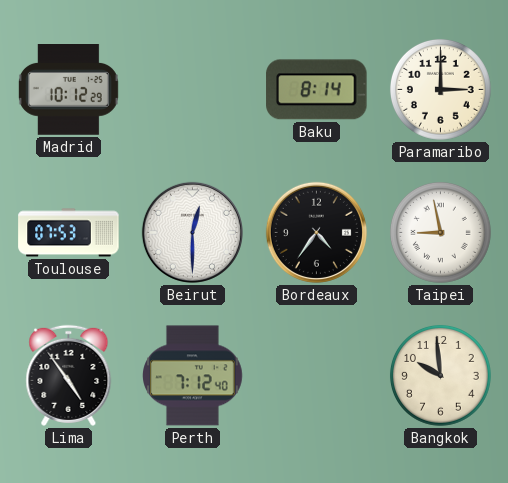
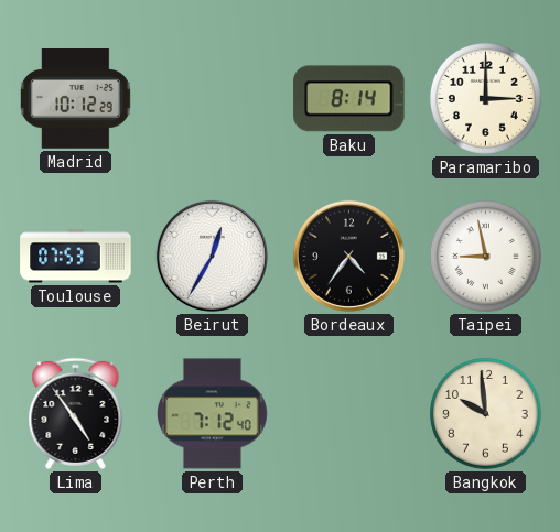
Beirut: 12:30 -> 12:35
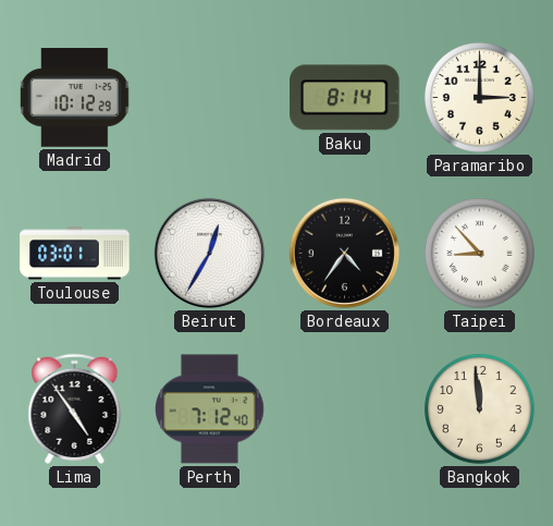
Toulouse: 07:53 -> 03:01
Taipei: 8:58 -> 8:53
Bangkok: 9:59 -> 11:59
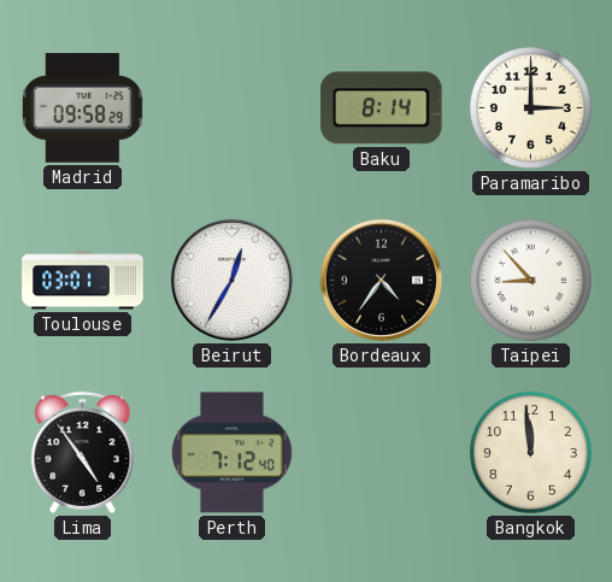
Madrid: 10:12 -> 09:58
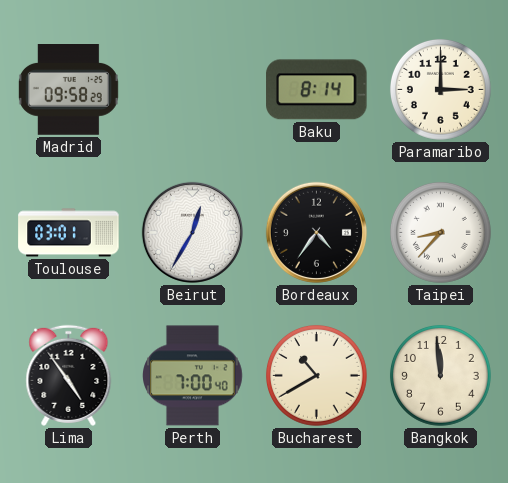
Taipei: 8:53 -> 8:37
Perth: 7:12 -> 7:00
Bucharest: none -> 10:40
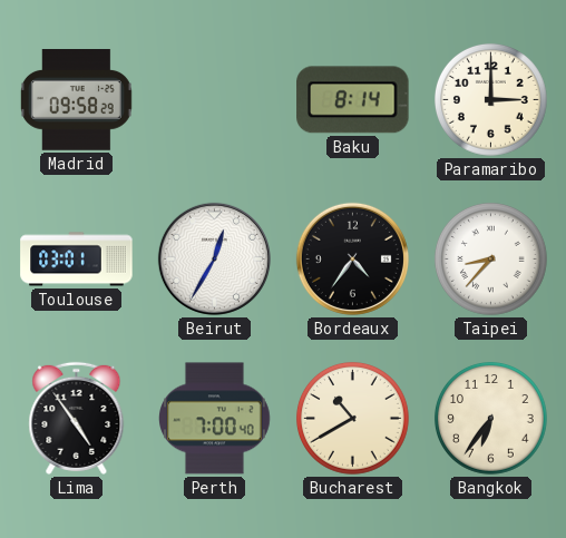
Bangkok: 11:59 -> 6:36
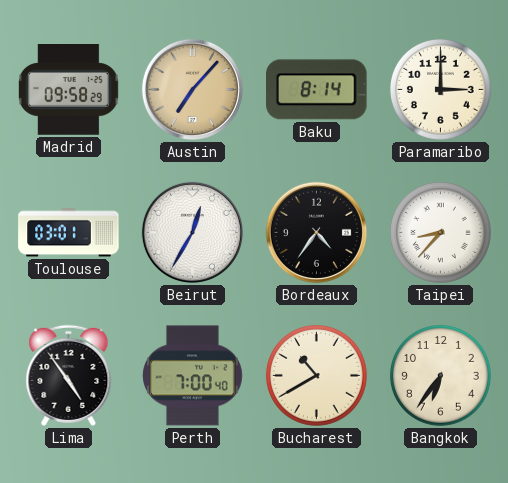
Austin: none -> 7:07
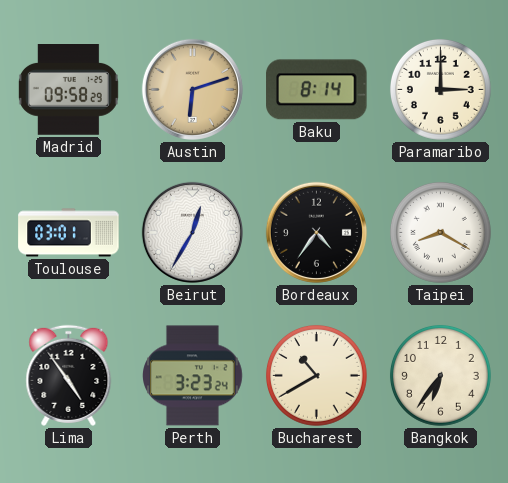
Austin: 7:07 -> 6:12
Taipei: 8:37 -> 8:20
Perth: 7:00 -> 3:23
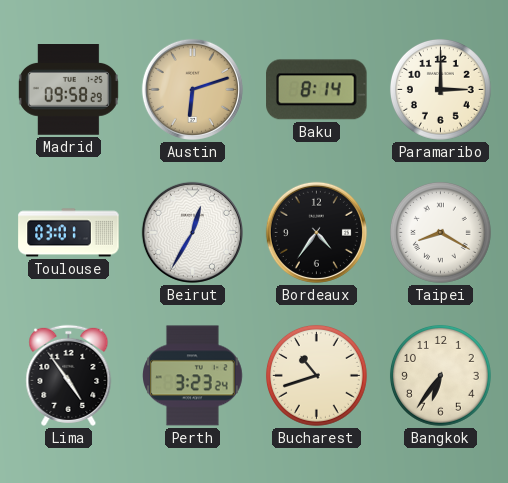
Bucharest: 10:40 -> 10:42
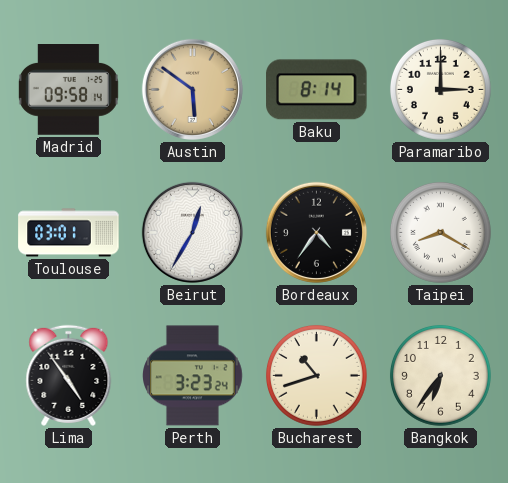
Madrid: 09:58:29 -> 09:58:14
Austin: 6:12 -> 5:51
